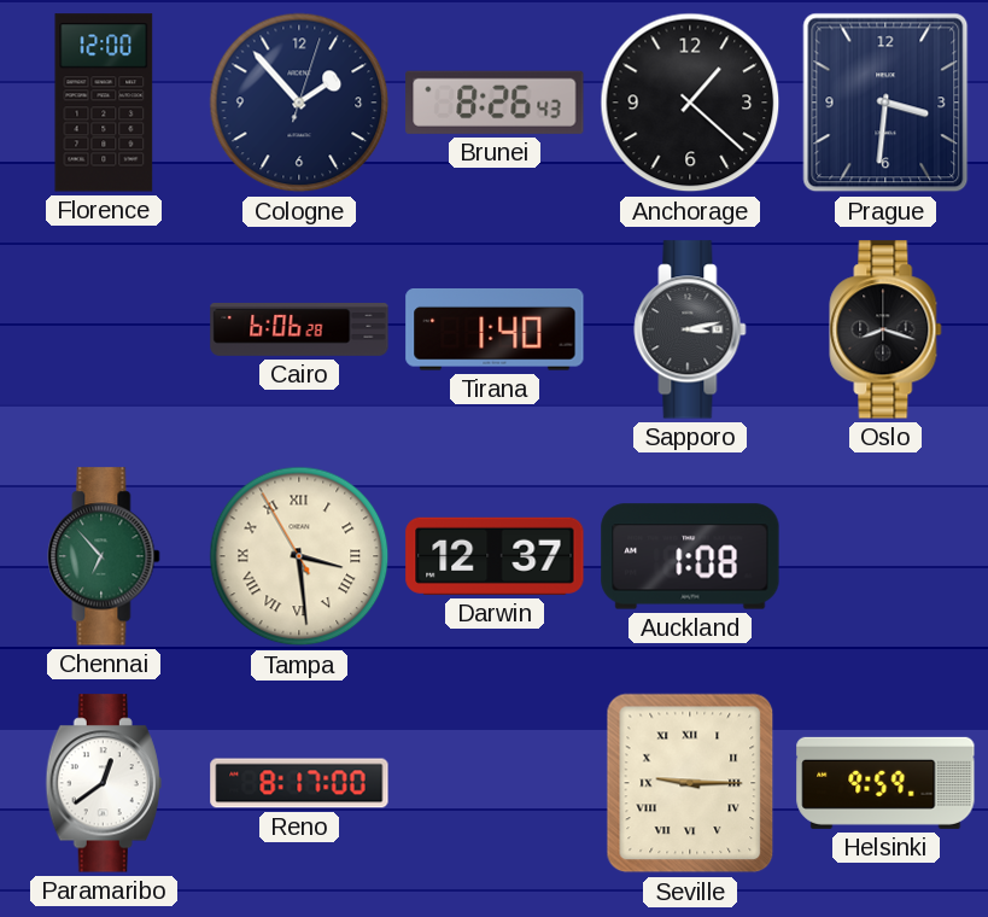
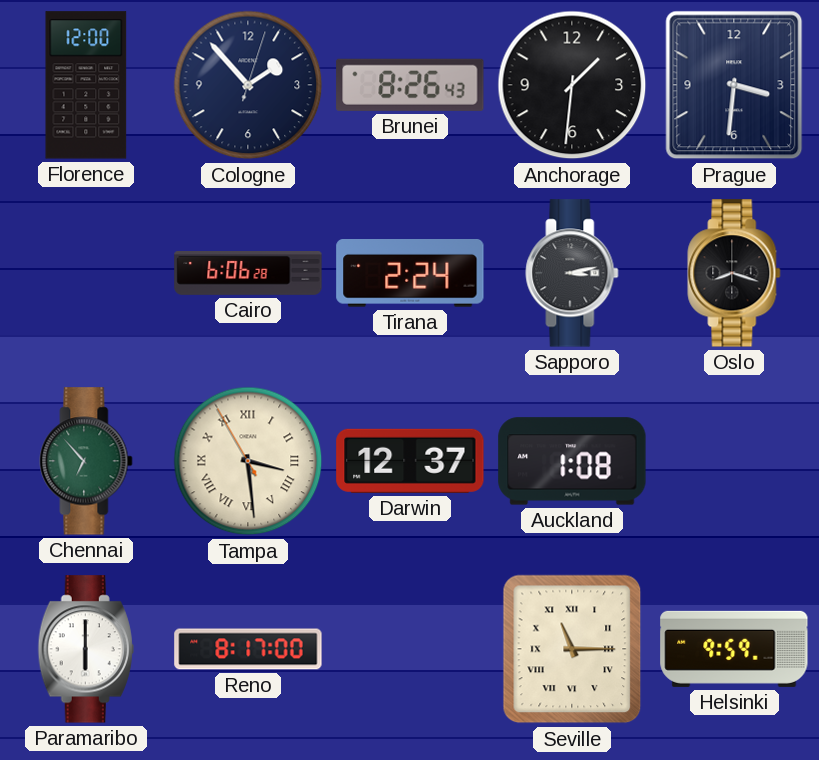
Anchorage: 1:22 -> 1:31
Tirana: 1:40 -> 2:24
Paramaribo: 12:39 -> 6:00
Seville: 9:15 -> 11:15
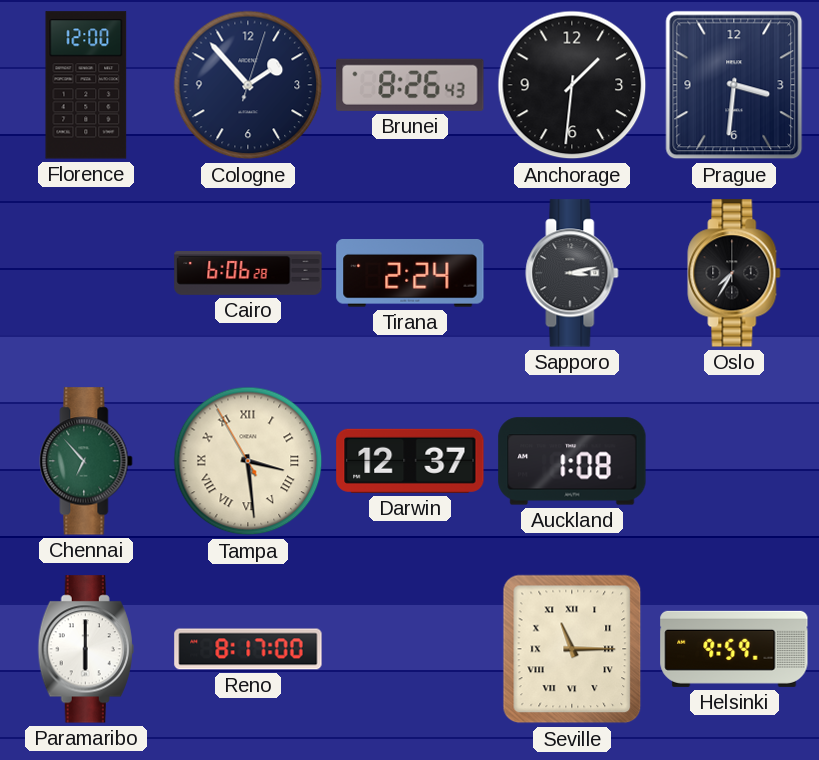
Oslo: 8:18 -> 7:35
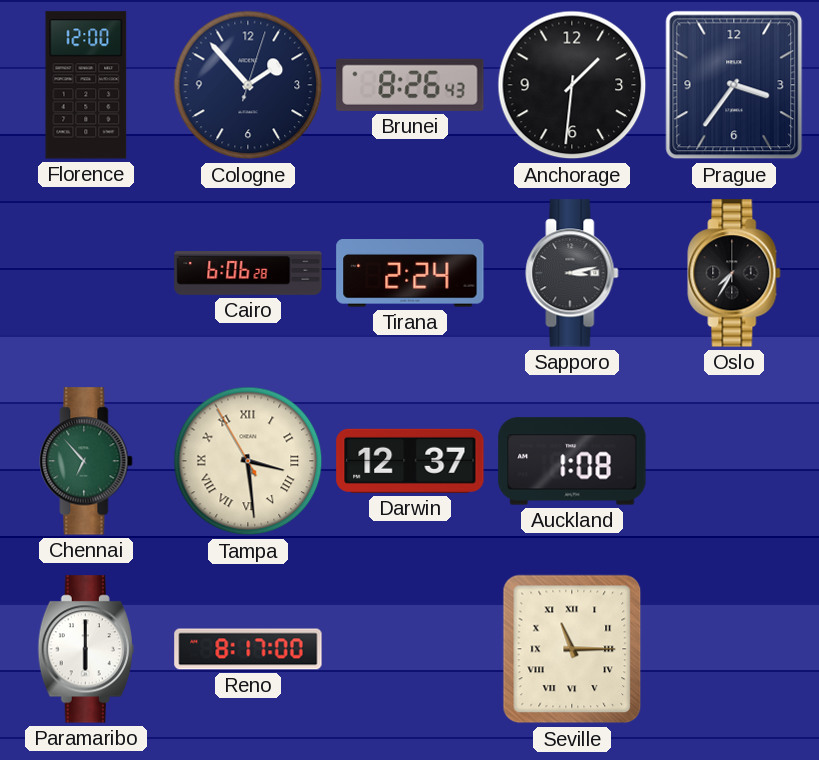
Prague: 3:31 -> 3:36
Helsinki: 9:59 -> none
